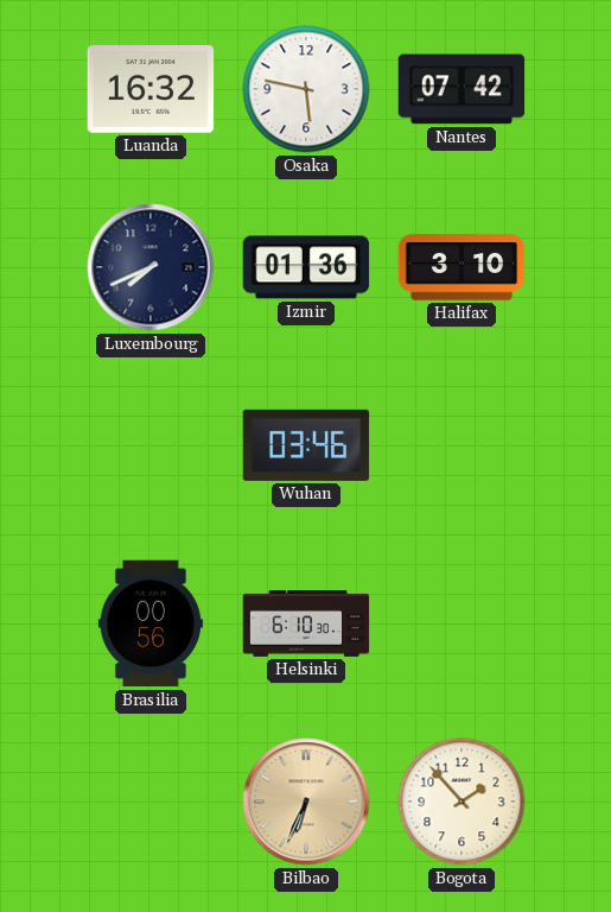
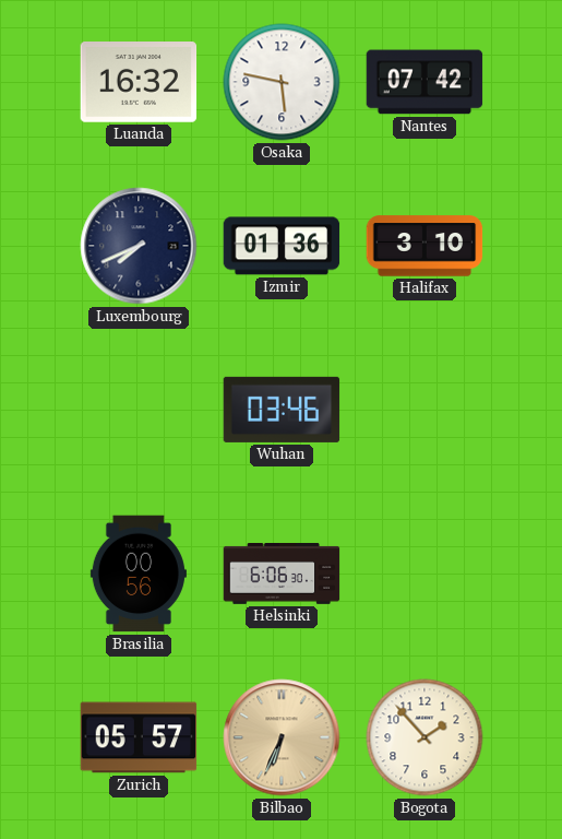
Helsinki: 6:10 -> 6:06
Zurich: none -> 05:57
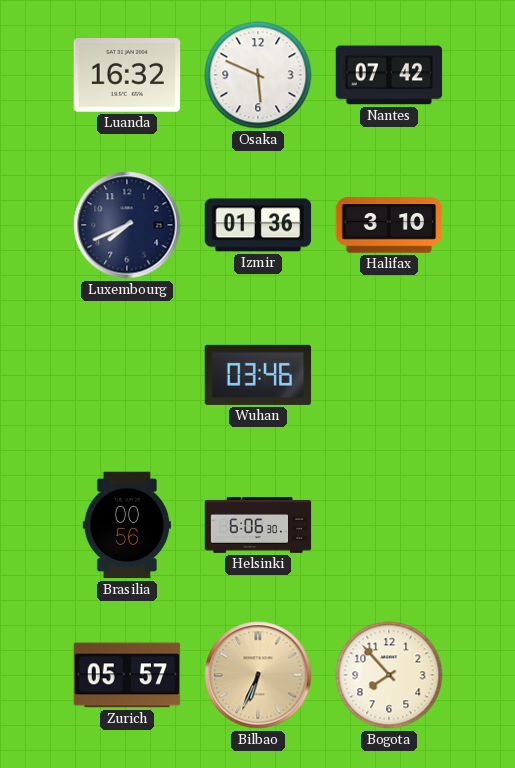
Osaka: 5:47 -> 5:49
Bogota: 1:53 -> 7:53
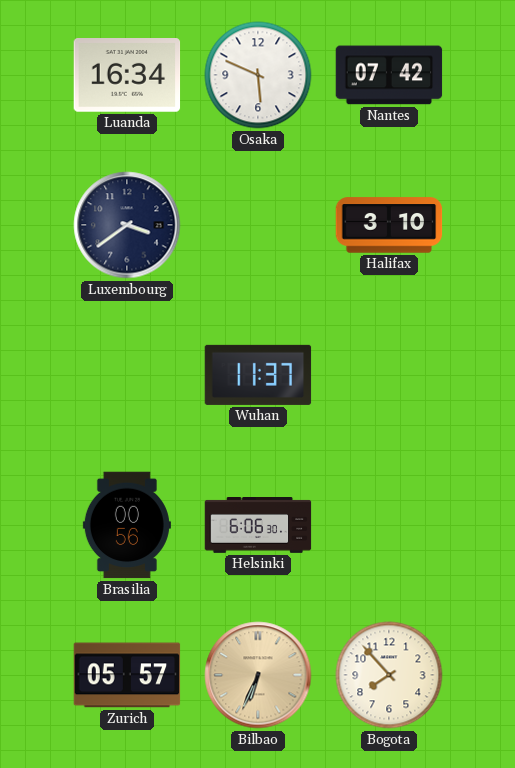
Luanda: 16:32 -> 16:34
Luxembourg: 7:41 -> 3:39
Izmir: 01:36 -> none
Wuhan: 03:46 -> 11:37
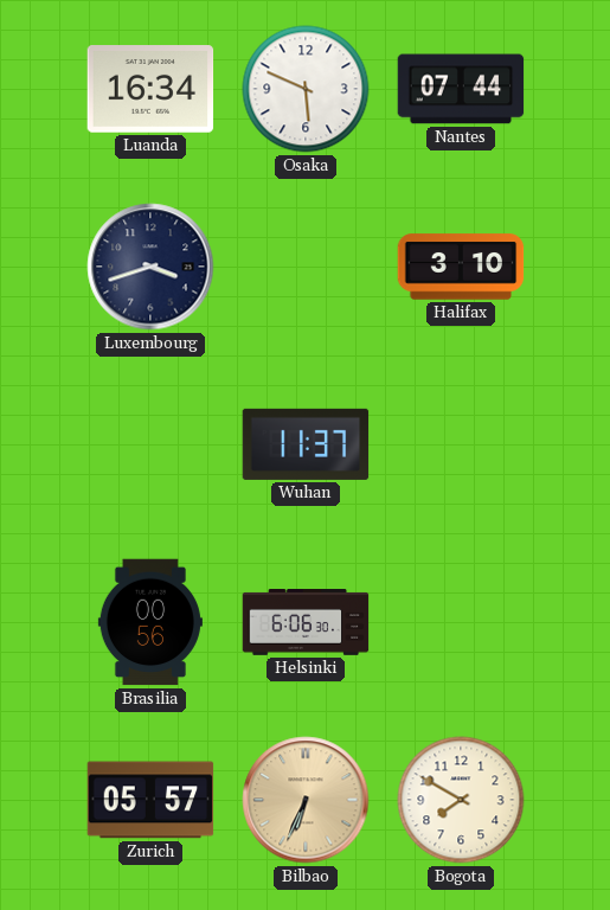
Nantes: 07:42 -> 07:44
Luxembourg: 3:39 -> 3:42
Bogota: 7:53 -> 7:50
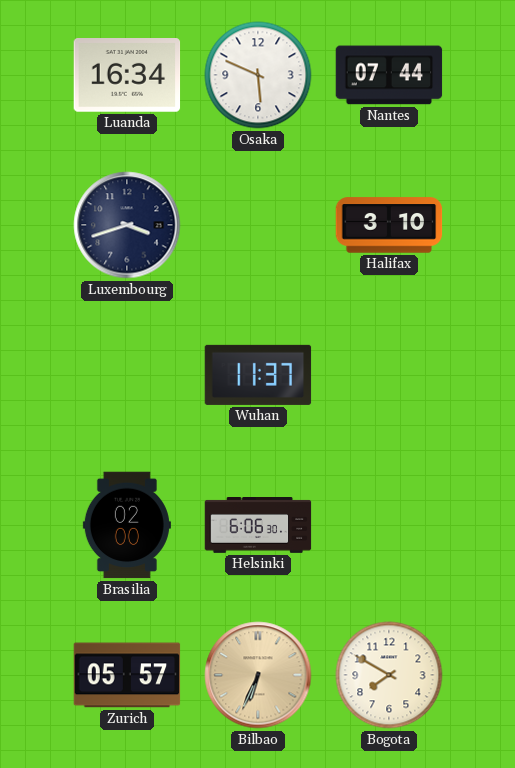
Brasilia: 00:56 -> 02:00
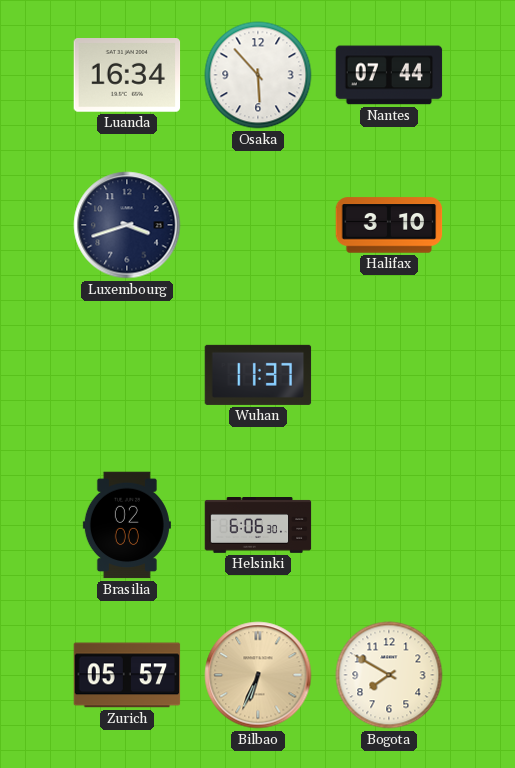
Osaka: 5:49 -> 5:53
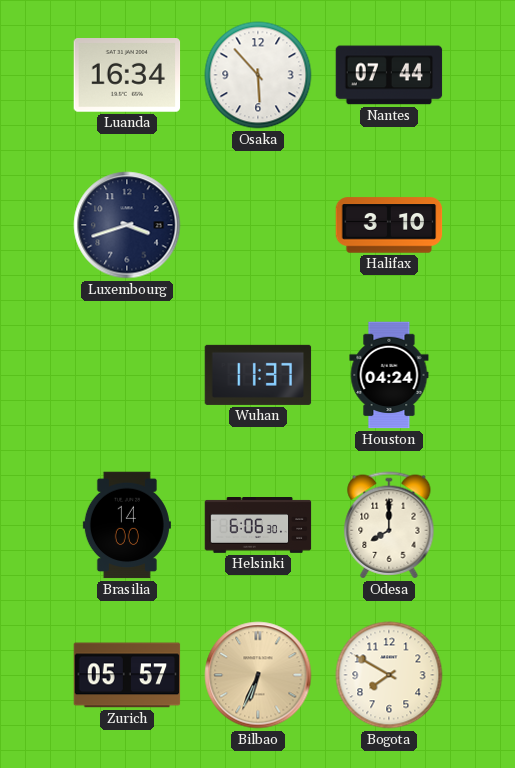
Houston: none -> 04:24
Brasilia: 02:00 -> 14:00
Odesa: none -> 8:00
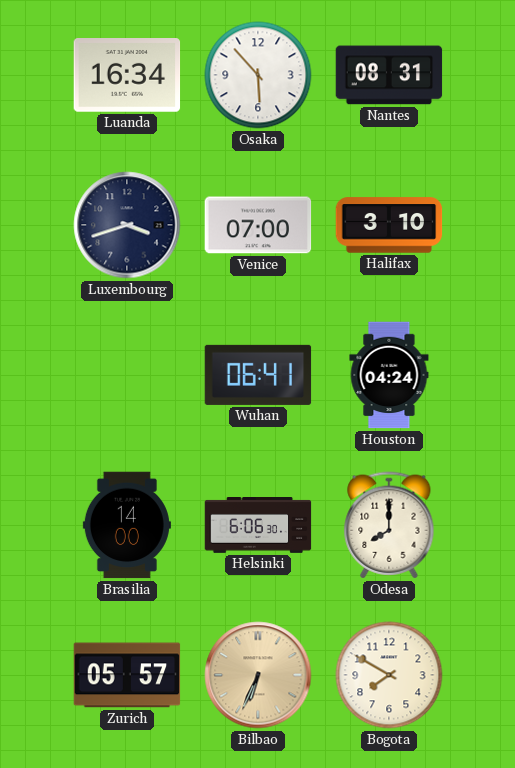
Nantes: 07:44 -> 08:31
Venice: none -> 07:00
Wuhan: 11:37 -> 06:41
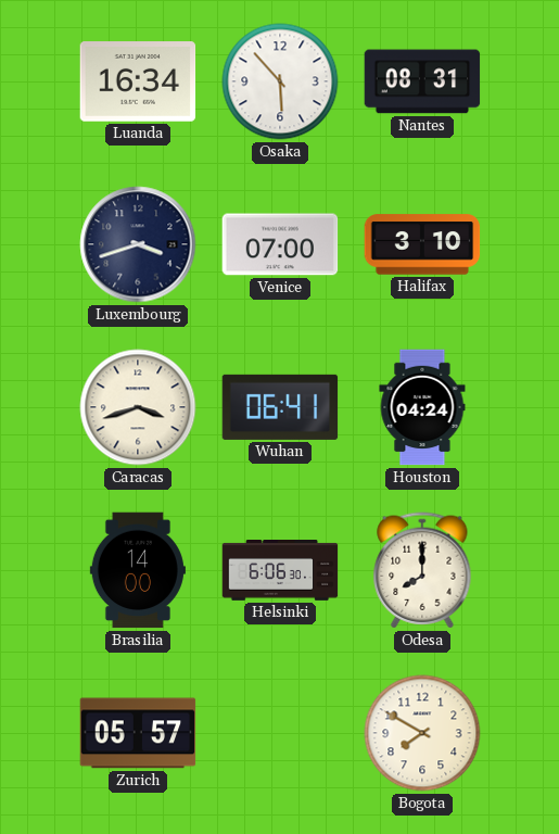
Caracas: none -> 3:42
Bilbao: 6:34 -> none
